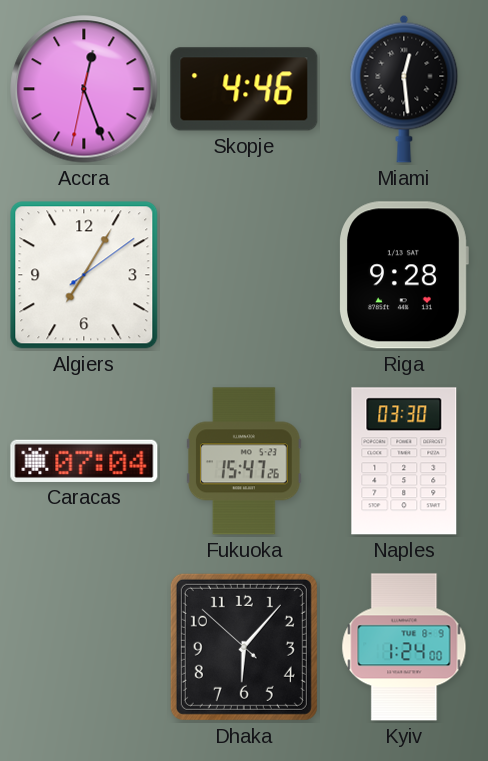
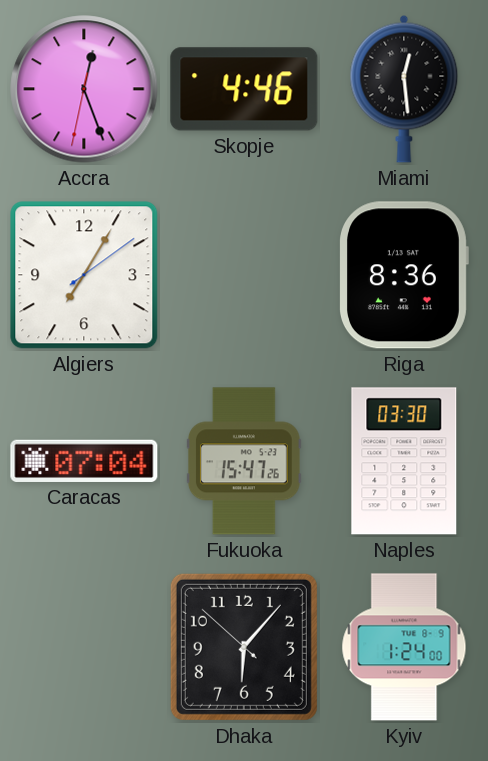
Riga: 9:28 -> 8:36
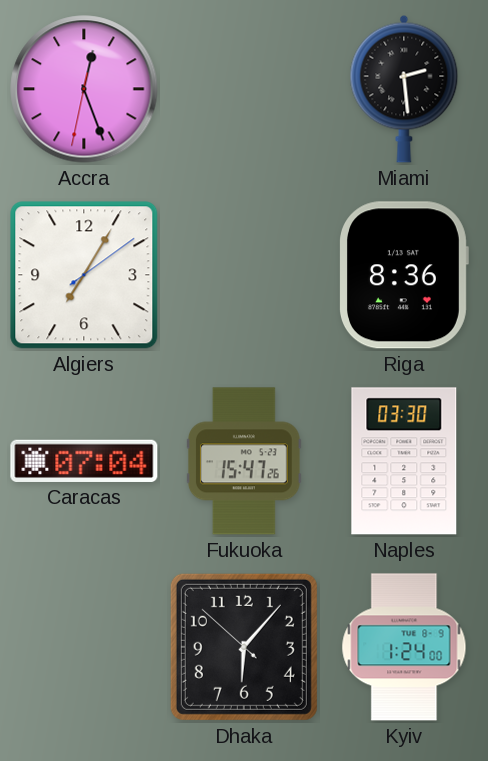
Skopje: 4:46 -> none
Miami: 12:29 -> 2:29
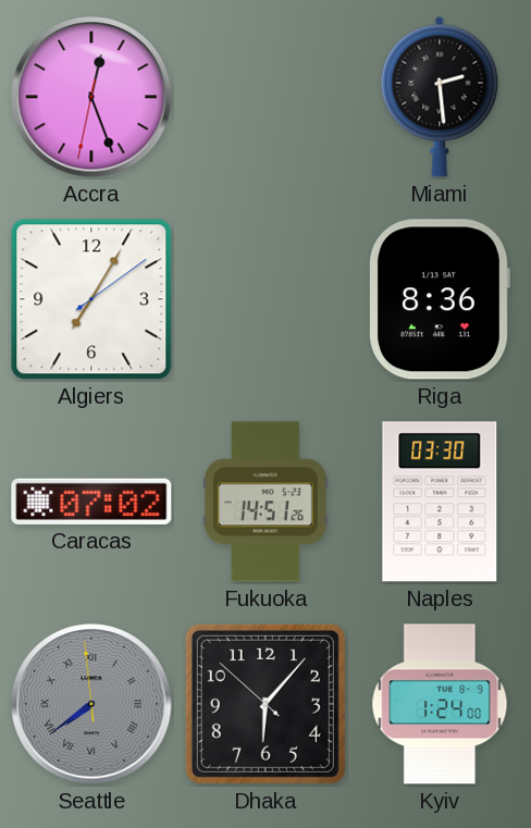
Caracas: 07:04 -> 07:02
Fukuoka: 15:47 -> 14:51
Seattle: none -> 7:38
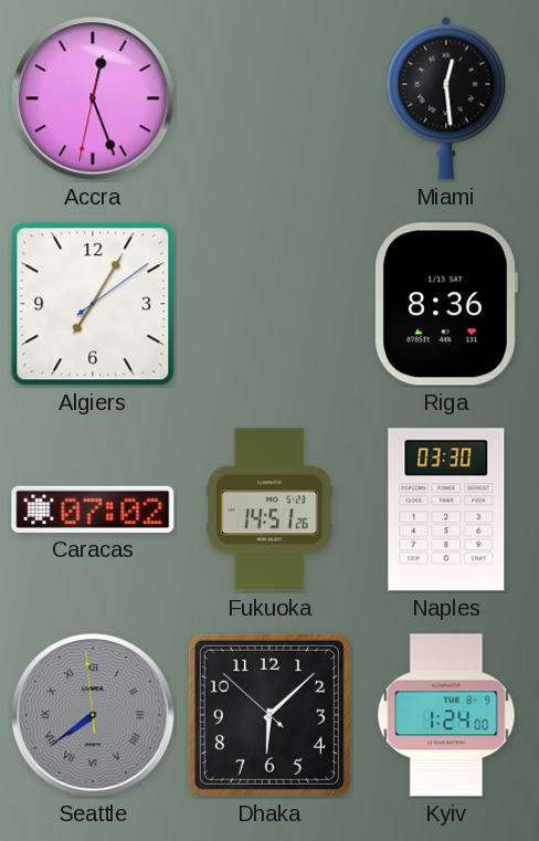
Miami: 2:29 -> 12:29
Dhaka: 6:06 -> 6:07
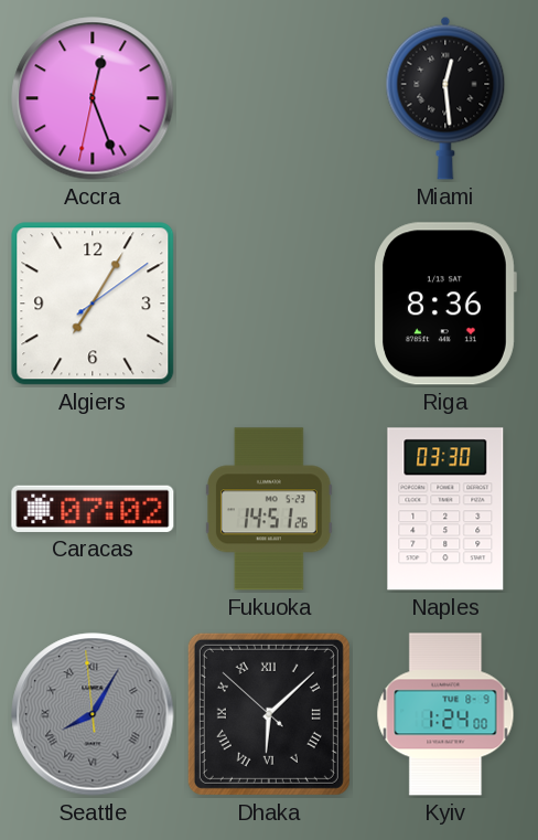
Seattle: 7:38 -> 8:04
Dhaka numerals: Arabic -> Roman
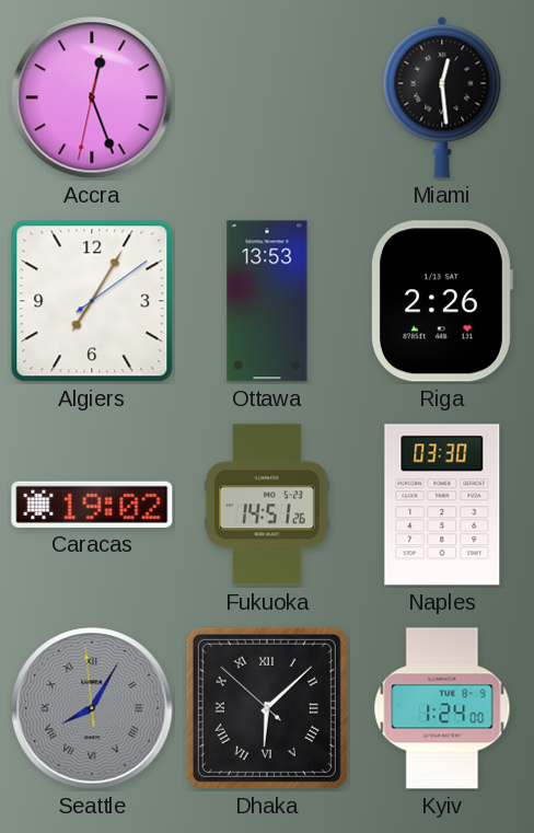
Ottawa: none -> 13:53
Riga: 8:36 -> 2:26
Caracas: 07:02 -> 19:02
